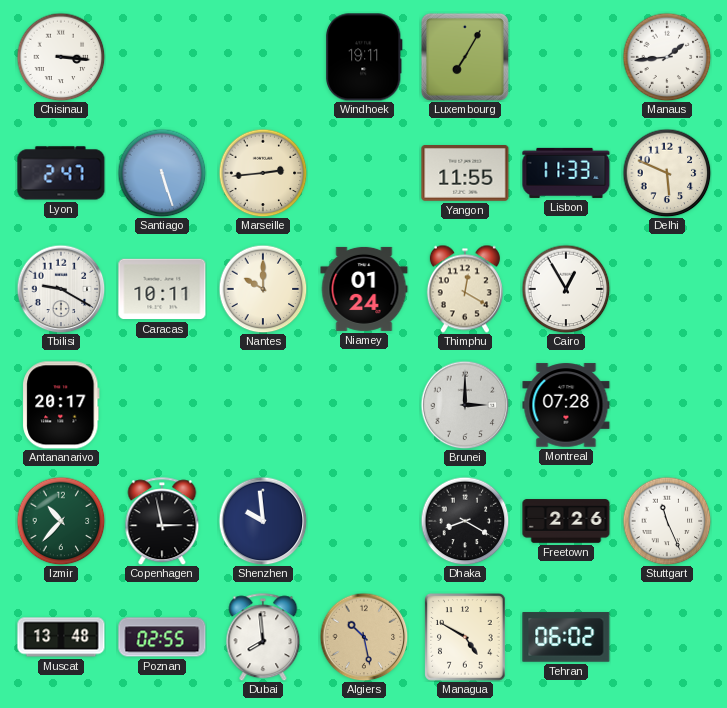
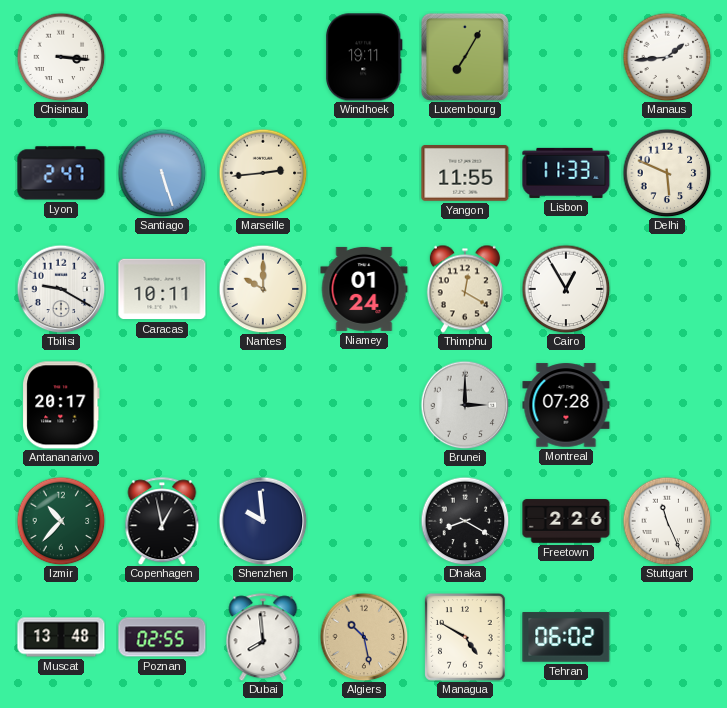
Copenhagen: 2:58 -> 12:58
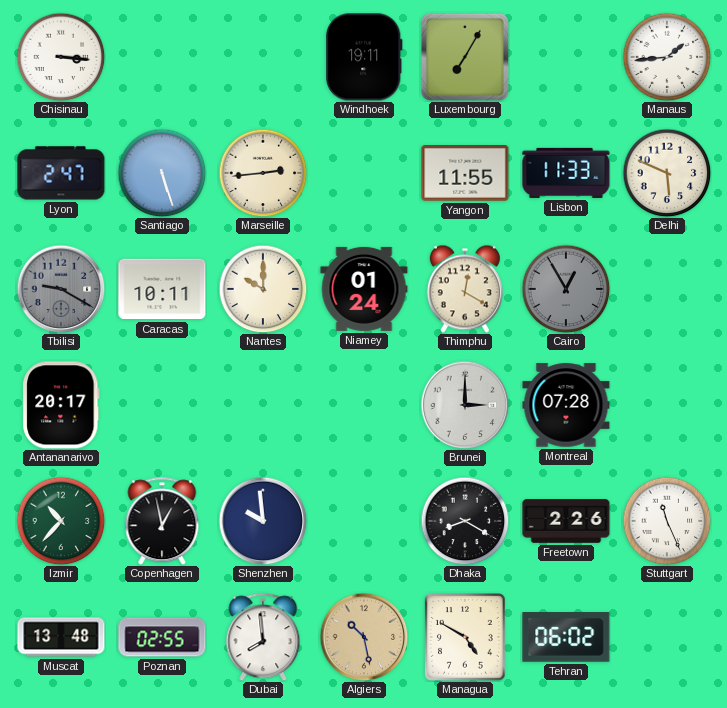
Tbilisi dial: white -> grey
Cairo dial: white -> grey
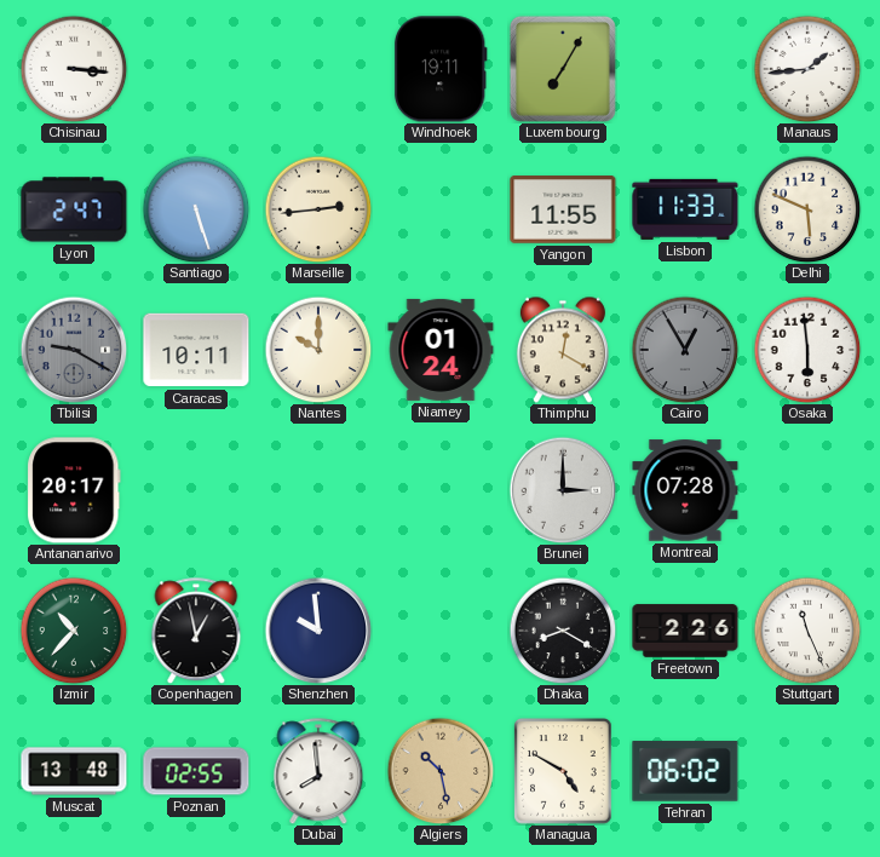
Osaka: none -> 5:59
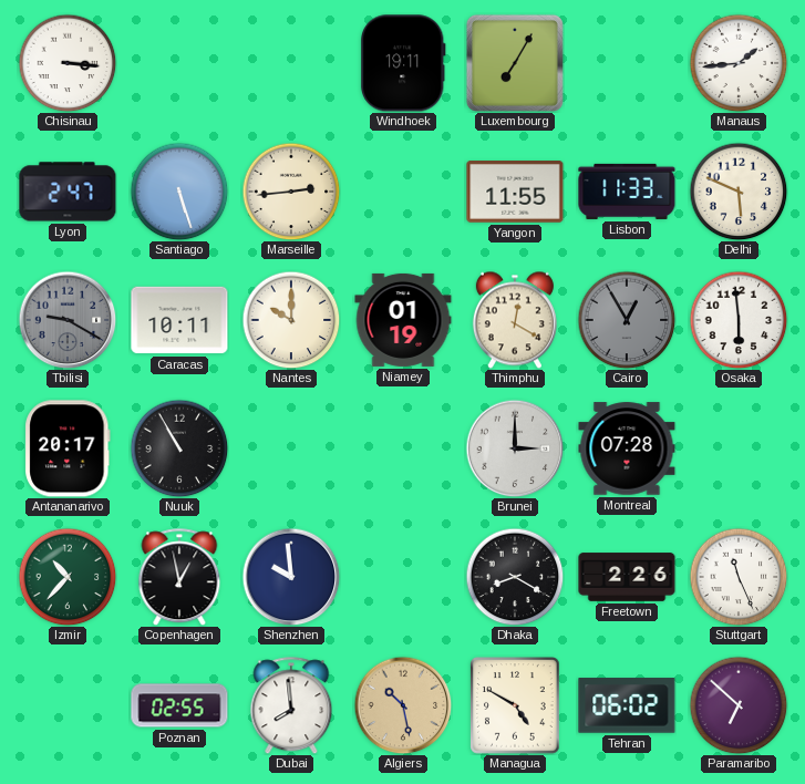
Niamey: 01:24 -> 01:19
Nuuk: none -> 10:55
Muscat: 13:48 -> none
Paramaribo: none -> 6:52
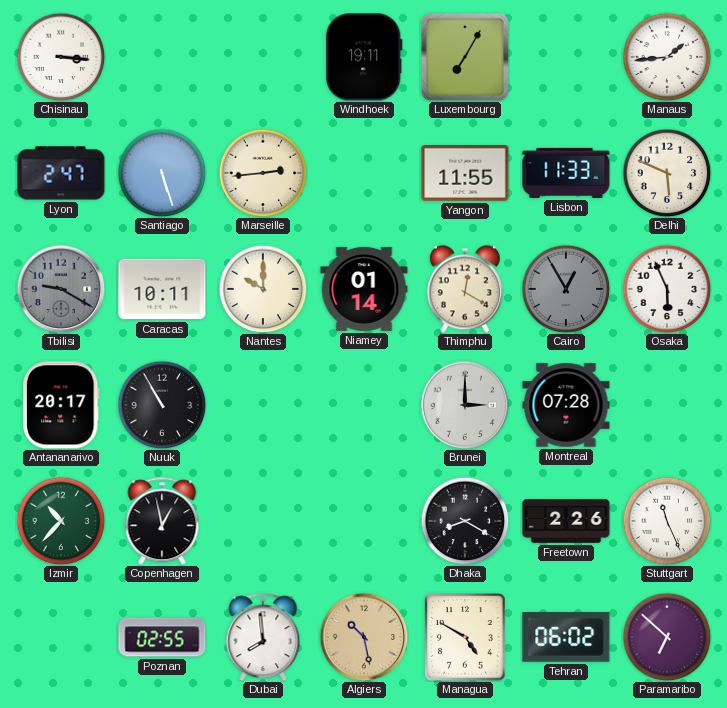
Niamey: 01:19 -> 01:14
Osaka: 5:59 -> 5:56
Shenzhen: 9:59 -> none
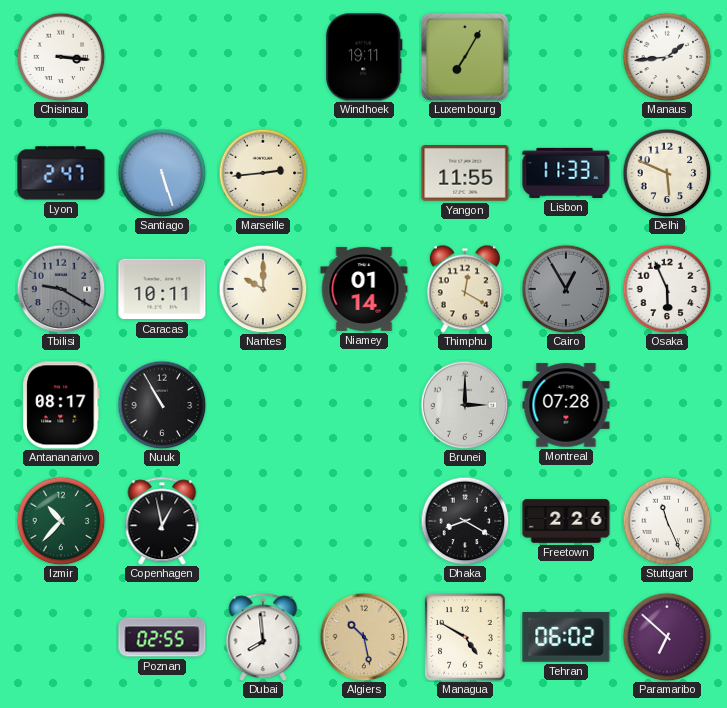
Antananarivo: 20:17 -> 08:17
